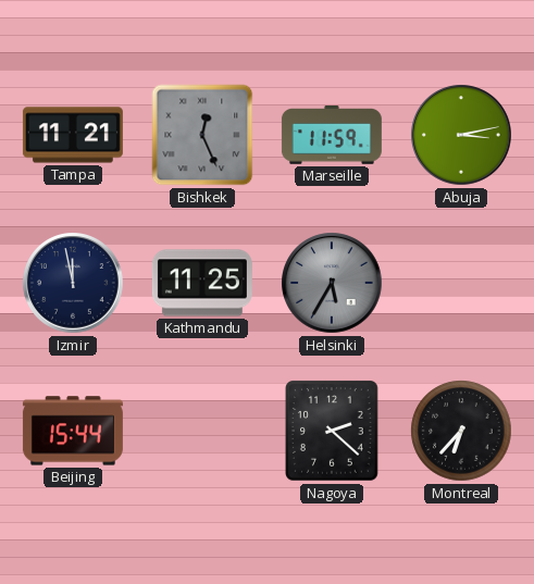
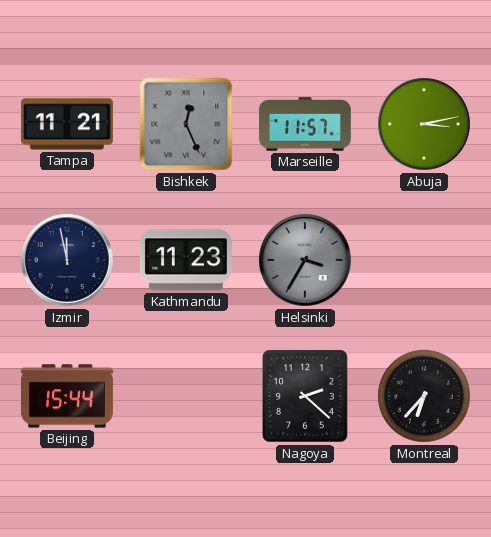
Marseille: 11:59 -> 11:57
Kathmandu: 11:25 -> 11:23
Helsinki: 5:35 -> 3:35
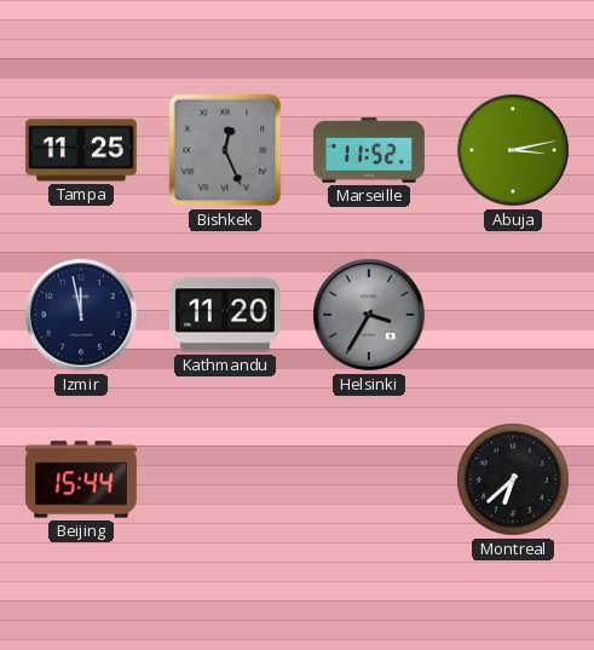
Tampa: 11:21 -> 11:25
Marseille: 11:57 -> 11:52
Kathmandu: 11:23 -> 11:20
Nagoya: 2:22 -> none
Montreal: 6:37 -> 6:38
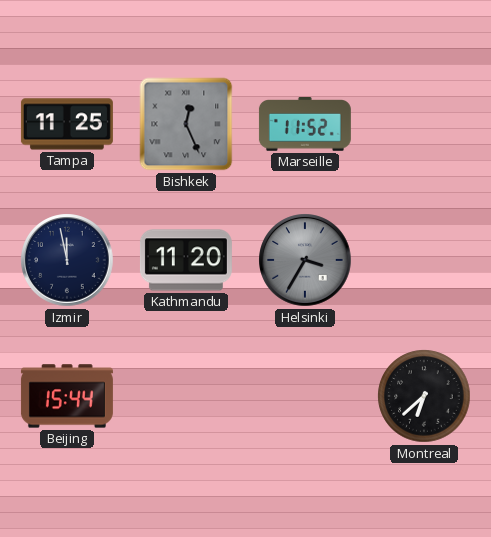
Abuja: 3:13 -> none
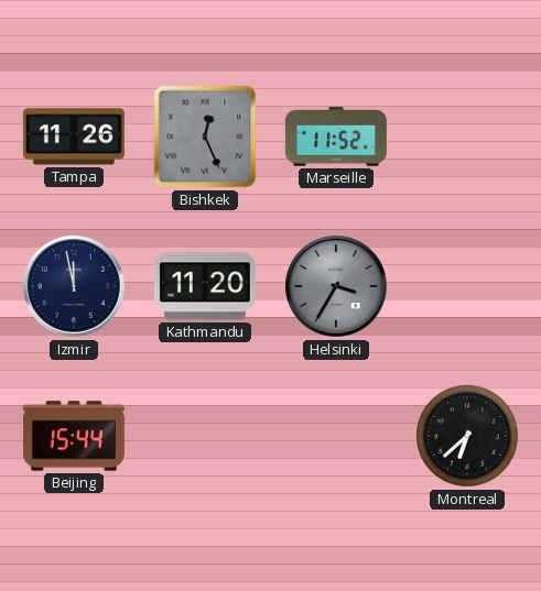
Tampa: 11:25 -> 11:26
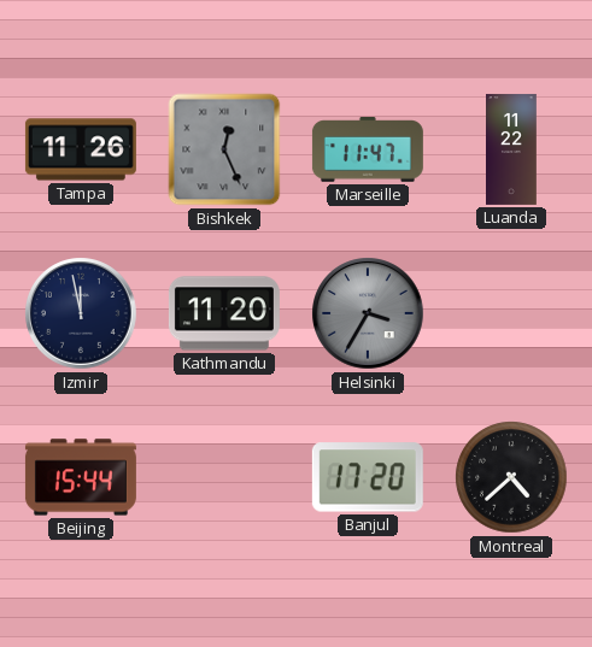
Marseille: 11:52 -> 11:47
Luanda: none -> 11:22
Banjul: none -> 17:20
Montreal: 6:38 -> 4:38
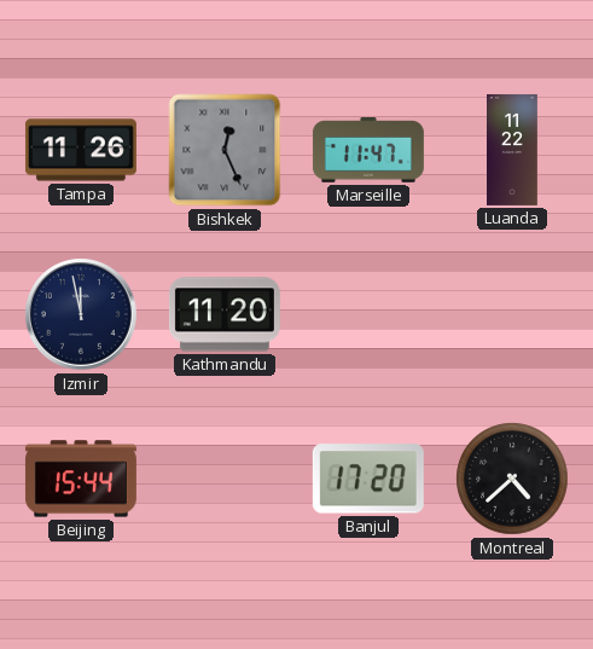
Helsinki: 3:35 -> none
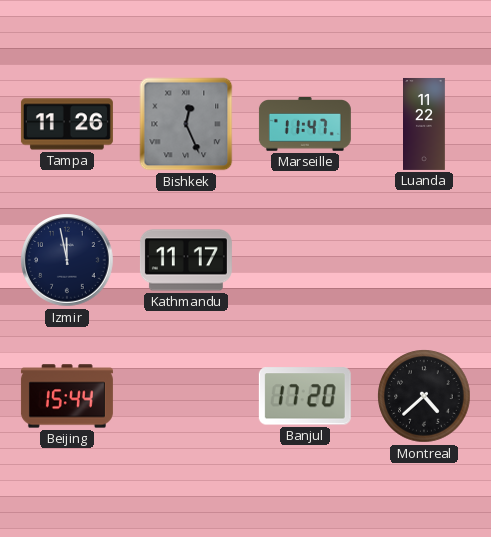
Kathmandu: 11:20 -> 11:17
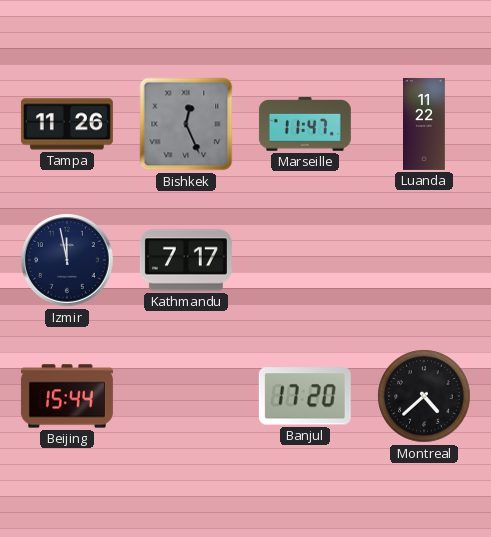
Kathmandu: 11:17 -> 7:17
